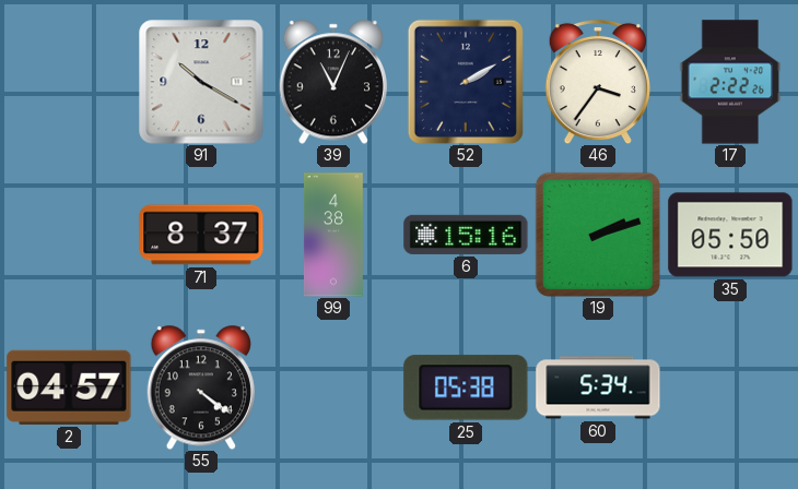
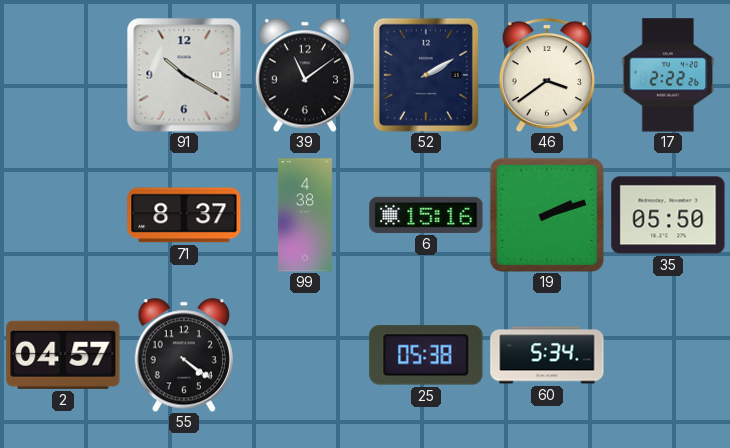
39: 11:04 -> 11:09
46: 3:36 -> 3:39
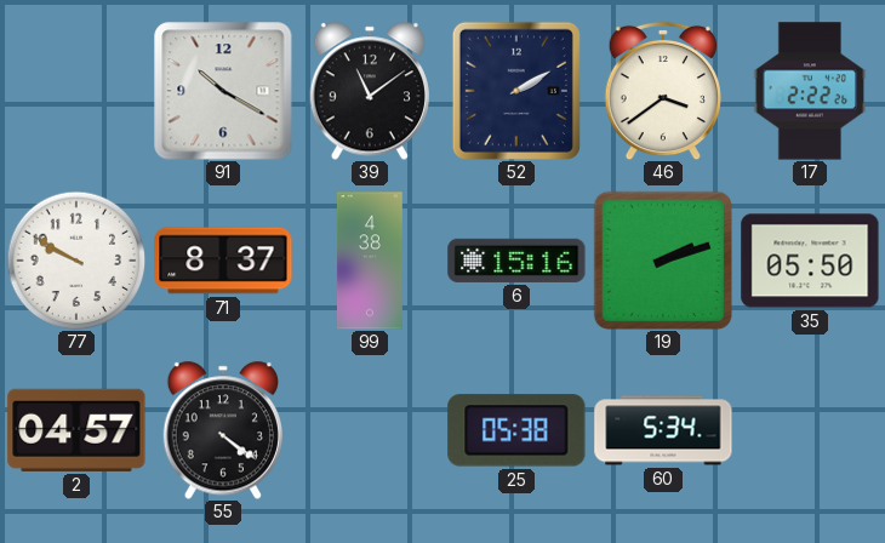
77: none -> 9:50
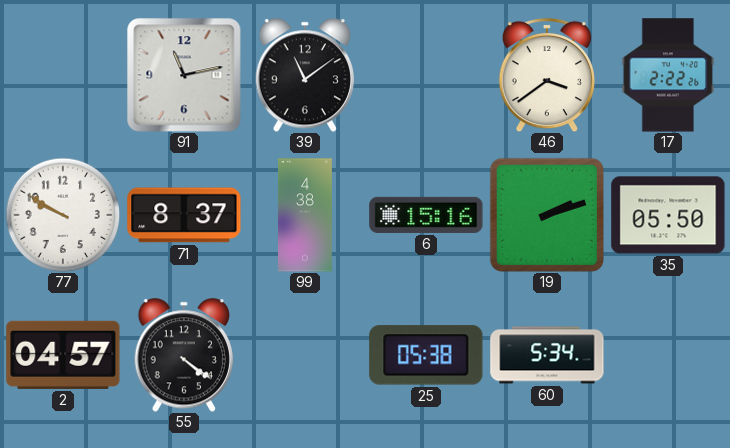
91: 10:20 -> 11:13
52: 2:10 -> none
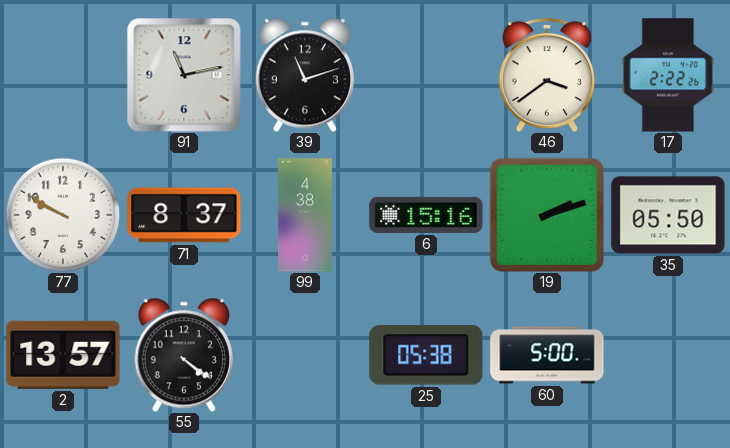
39: 11:09 -> 11:12
2: 04:57 -> 13:57
60: 5:34 -> 5:00
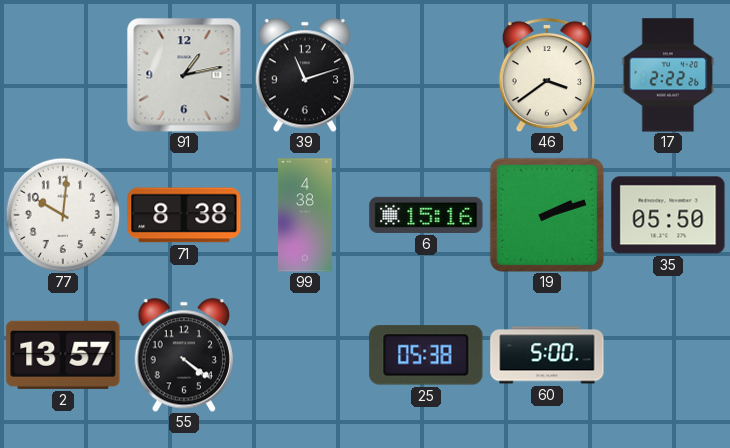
91: 11:13 -> 1:13
77: 9:50 -> 10:01
71: 8:37 -> 8:38
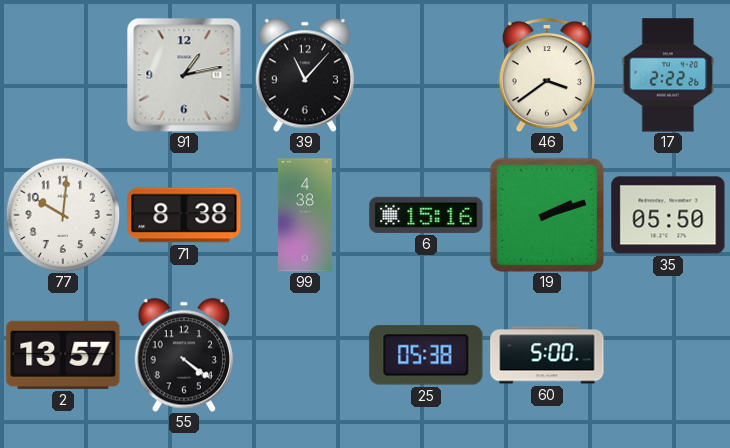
39: 11:12 -> 11:07
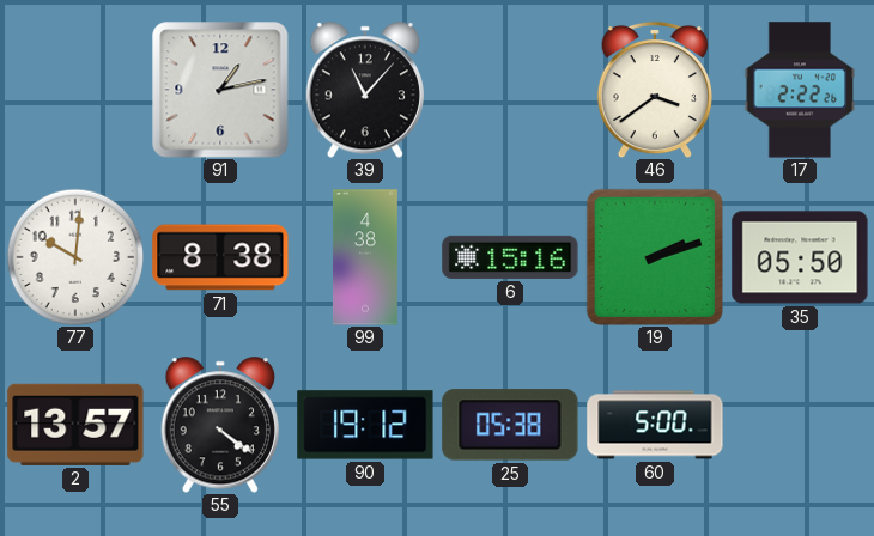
90: none -> 19:12
